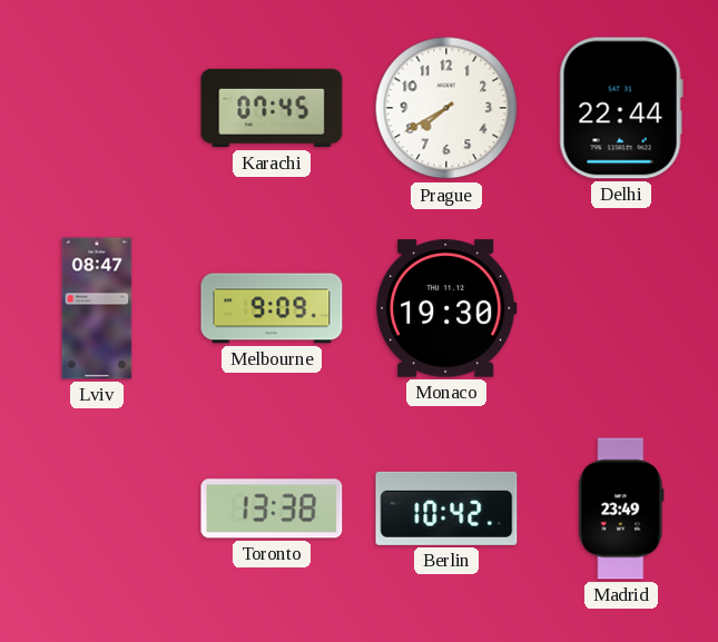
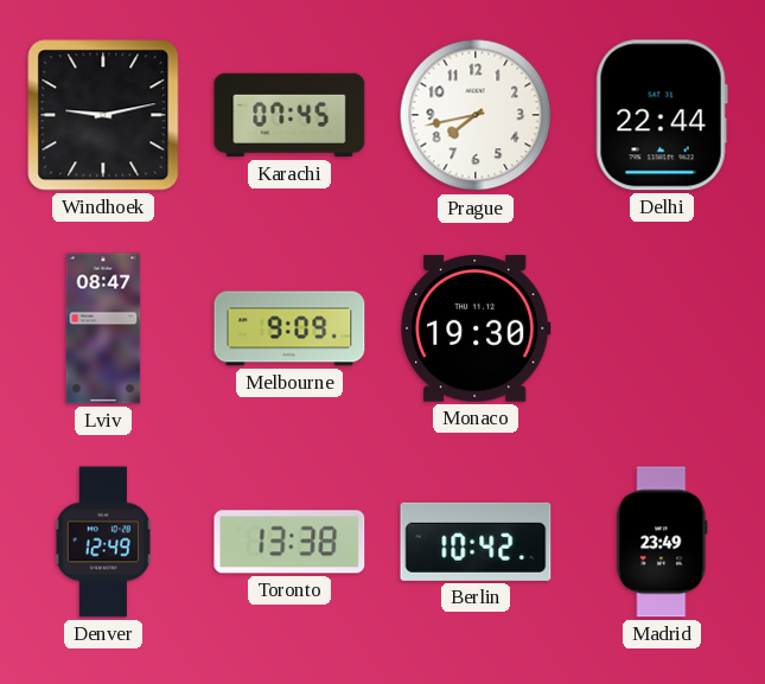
Windhoek: none -> 9:13
Prague: 7:40 -> 7:43
Denver: none -> 12:49
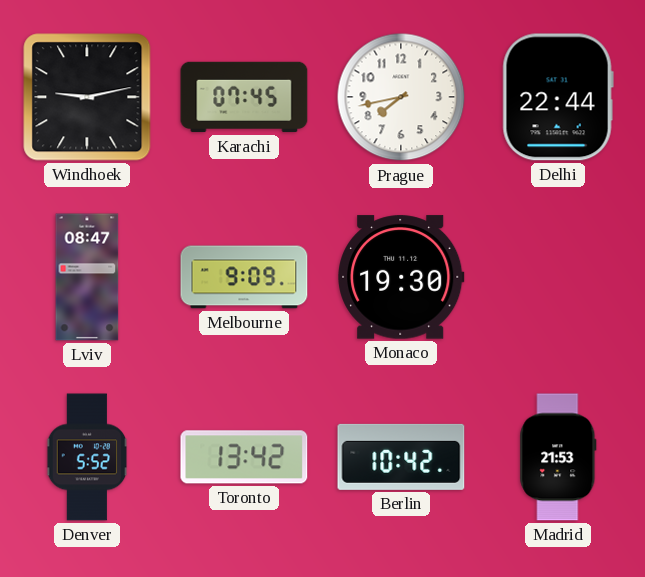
Denver: 12:49 -> 5:52
Toronto: 13:38 -> 13:42
Madrid: 23:49 -> 21:53
